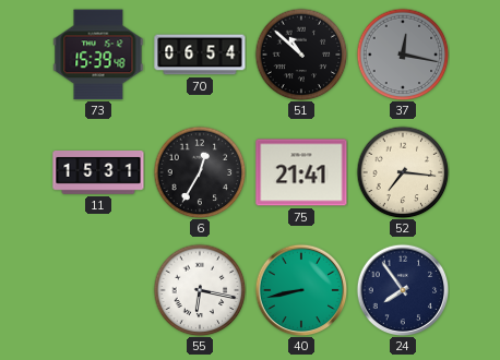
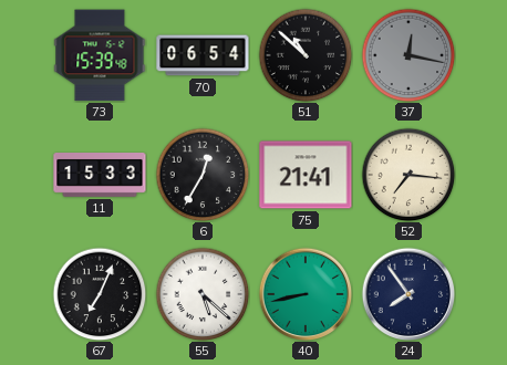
11: 15:31 -> 15:33
67: none -> 7:04
55: 6:17 -> 5:22
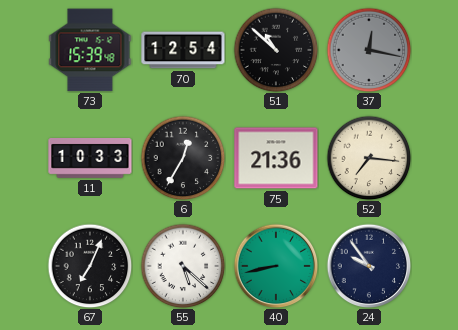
70: 06:54 -> 12:54
11: 15:33 -> 10:33
75: 21:41 -> 21:36
24: 7:54 -> 9:54
